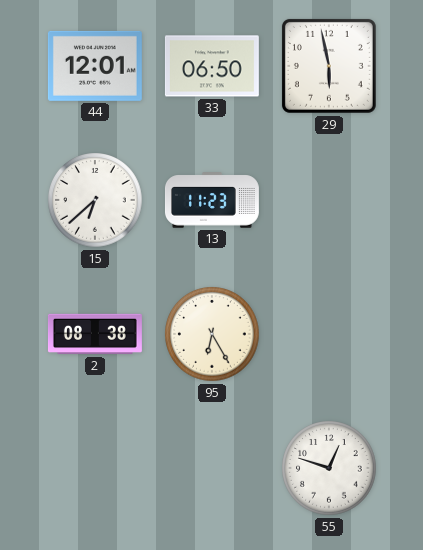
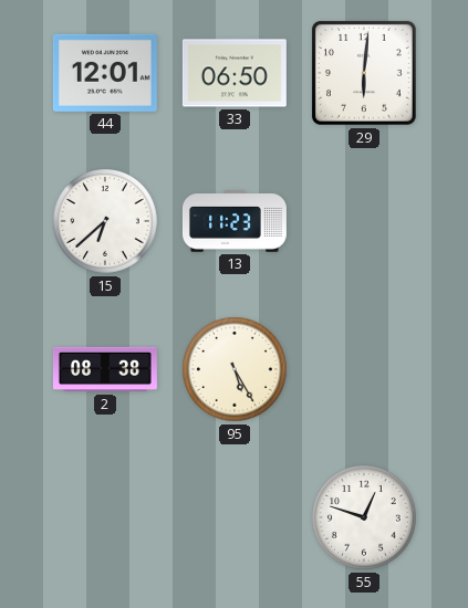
29: 5:58 -> 6:01
95: 6:25 -> 5:25
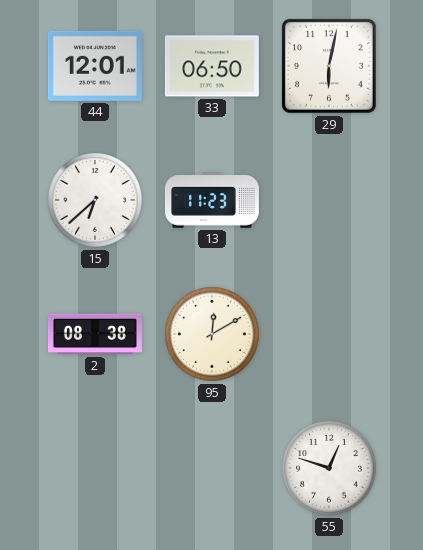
29: 6:01 -> 6:02
95: 5:25 -> 12:10
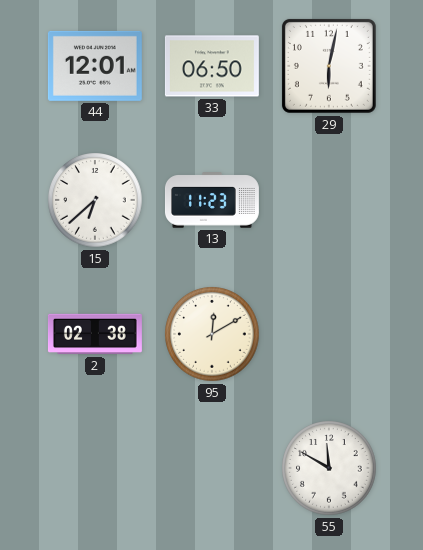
2: 08:38 -> 02:38
55: 12:48 -> 11:50
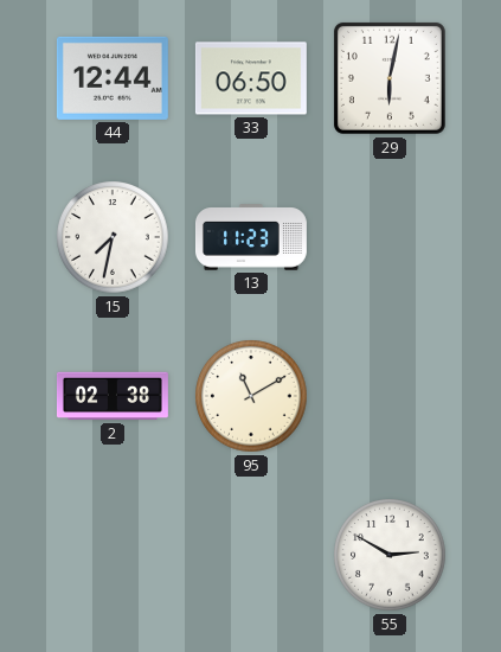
44: 12:01 -> 12:44
15: 6:38 -> 7:32
95: 12:10 -> 11:10
55: 11:50 -> 2:50
